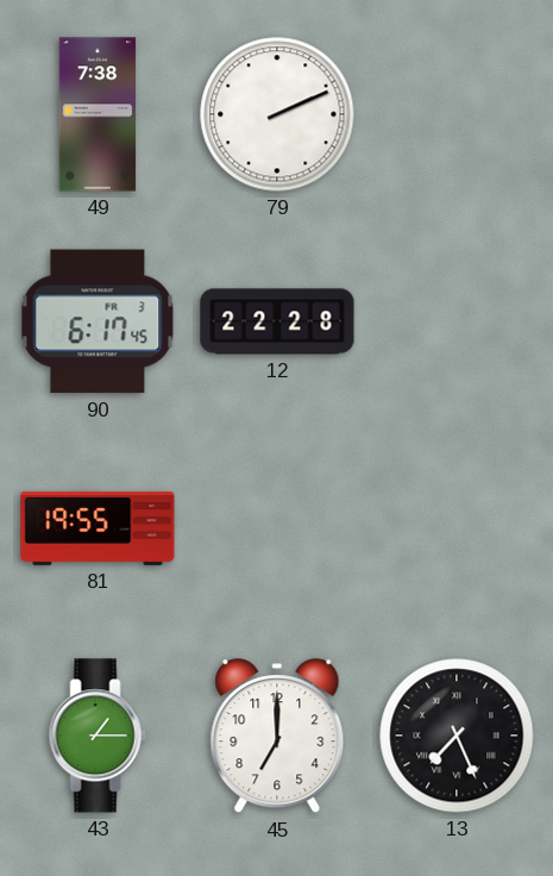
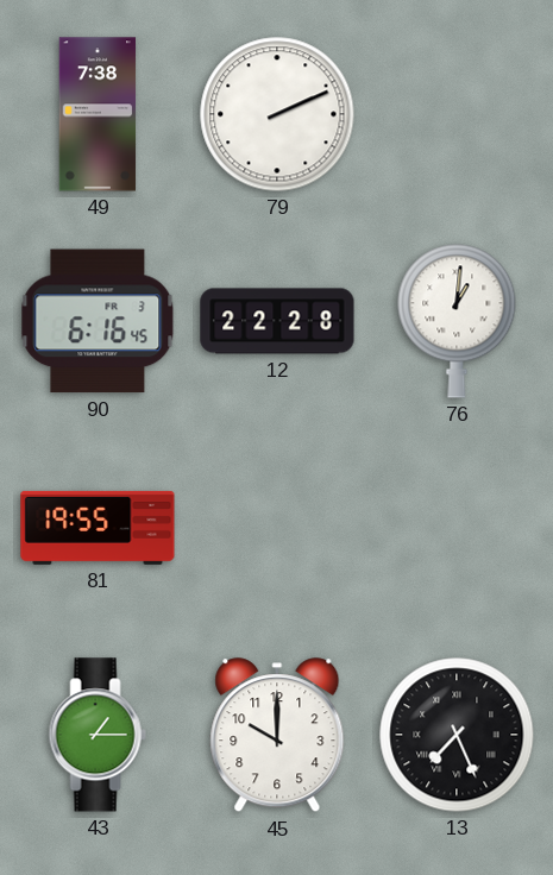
90: 6:17 -> 6:16
76: none -> 1:01
45: 7:00 -> 10:00
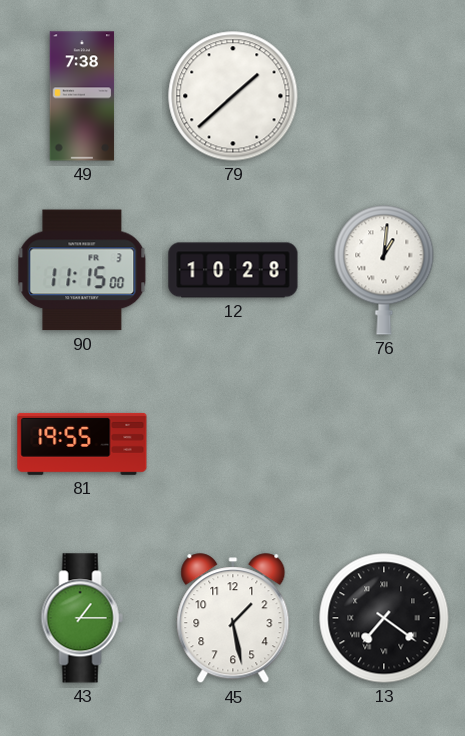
79: 2:11 -> 1:38
90: 6:16 -> 11:15
12: 22:28 -> 10:28
45: 10:00 -> 1:28
13: 7:26 -> 7:21
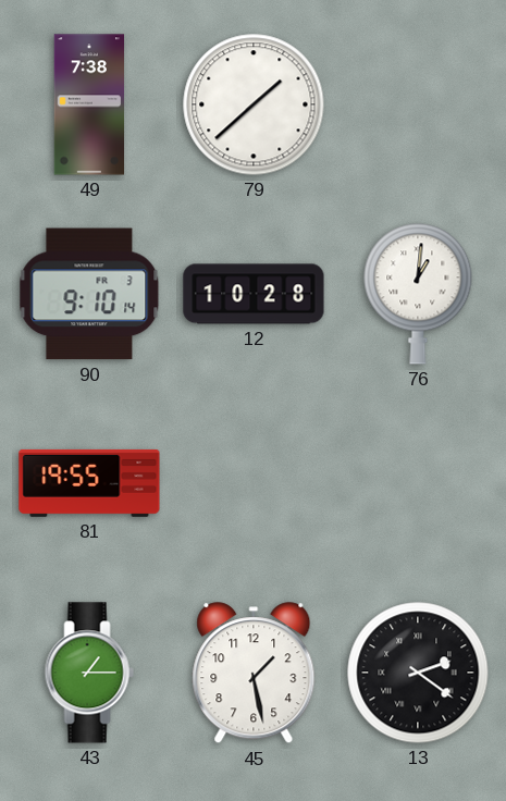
90: 11:15 -> 9:10
13: 7:21 -> 2:21
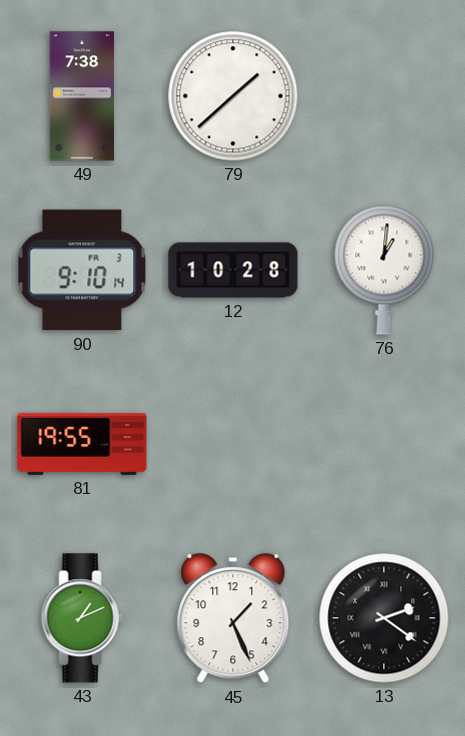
43: 1:15 -> 1:11
45: 1:28 -> 1:26
